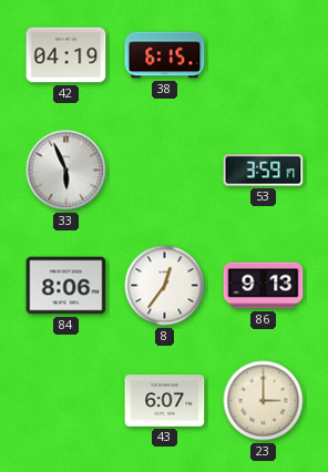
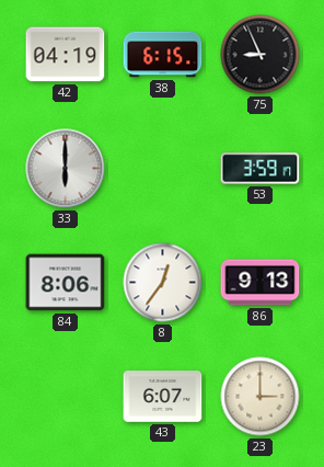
75: none -> 8:56
33: 5:56 -> 6:00
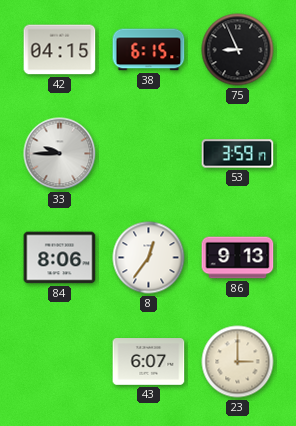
42: 04:19 -> 04:15
33: 6:00 -> 9:45
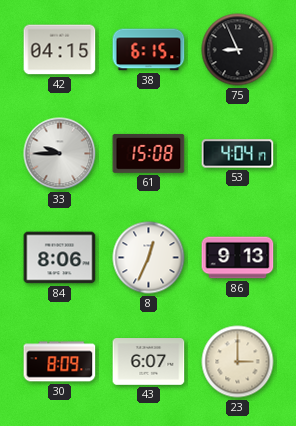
61: none -> 15:08
53: 3:59 -> 4:04
8: 12:36 -> 12:34
30: none -> 8:09
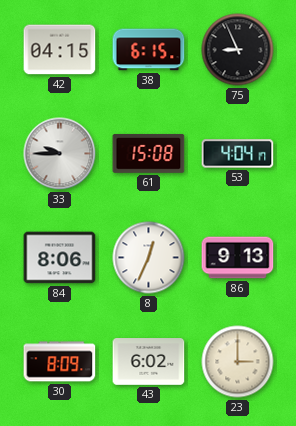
43: 6:07 -> 6:02
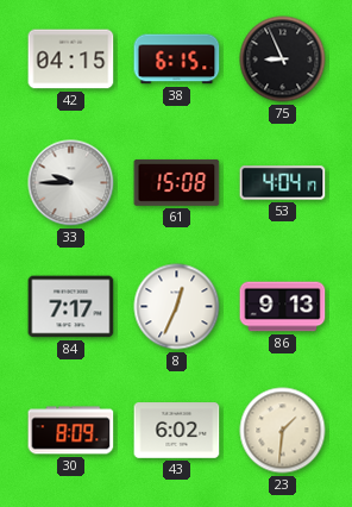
84: 8:06 -> 7:17
23: 3:00 -> 1:31
